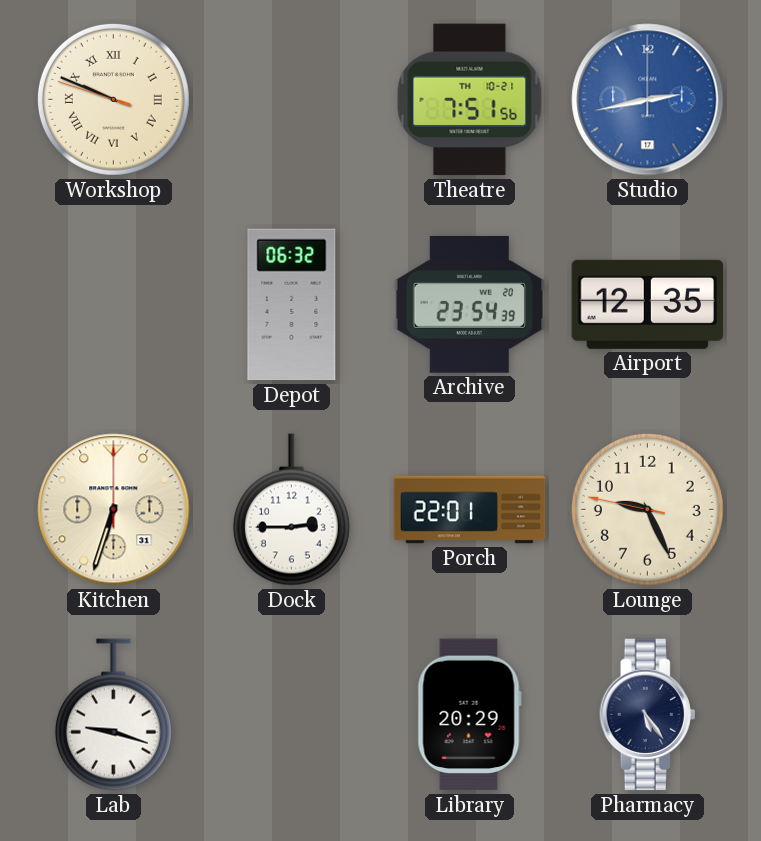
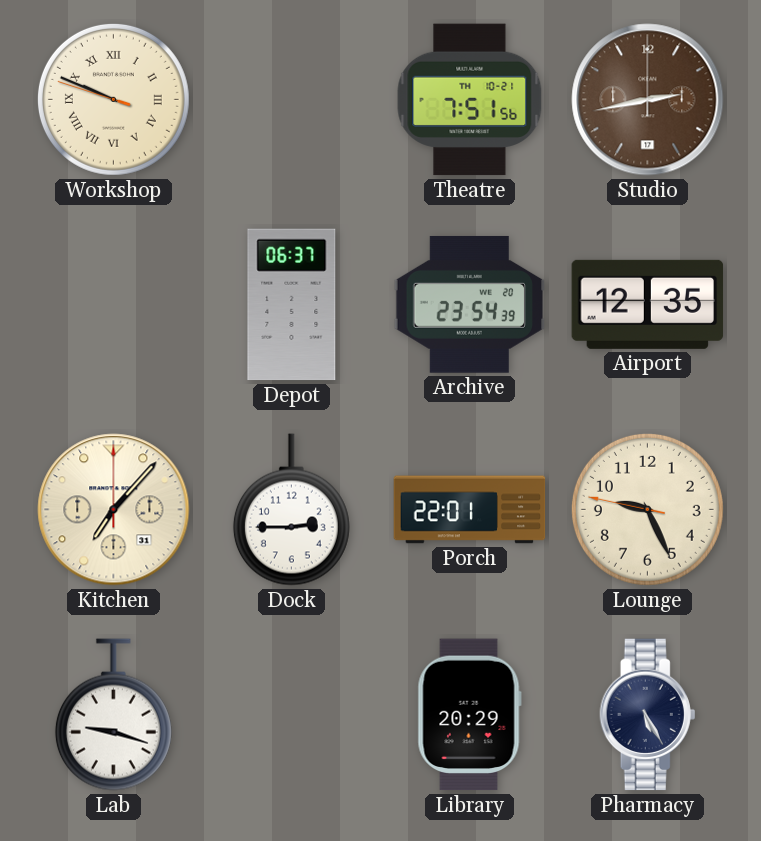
Studio dial: blue -> brown
Depot: 06:32 -> 06:37
Kitchen: 6:33 -> 7:07
Pharmacy: 5:24 -> 5:25
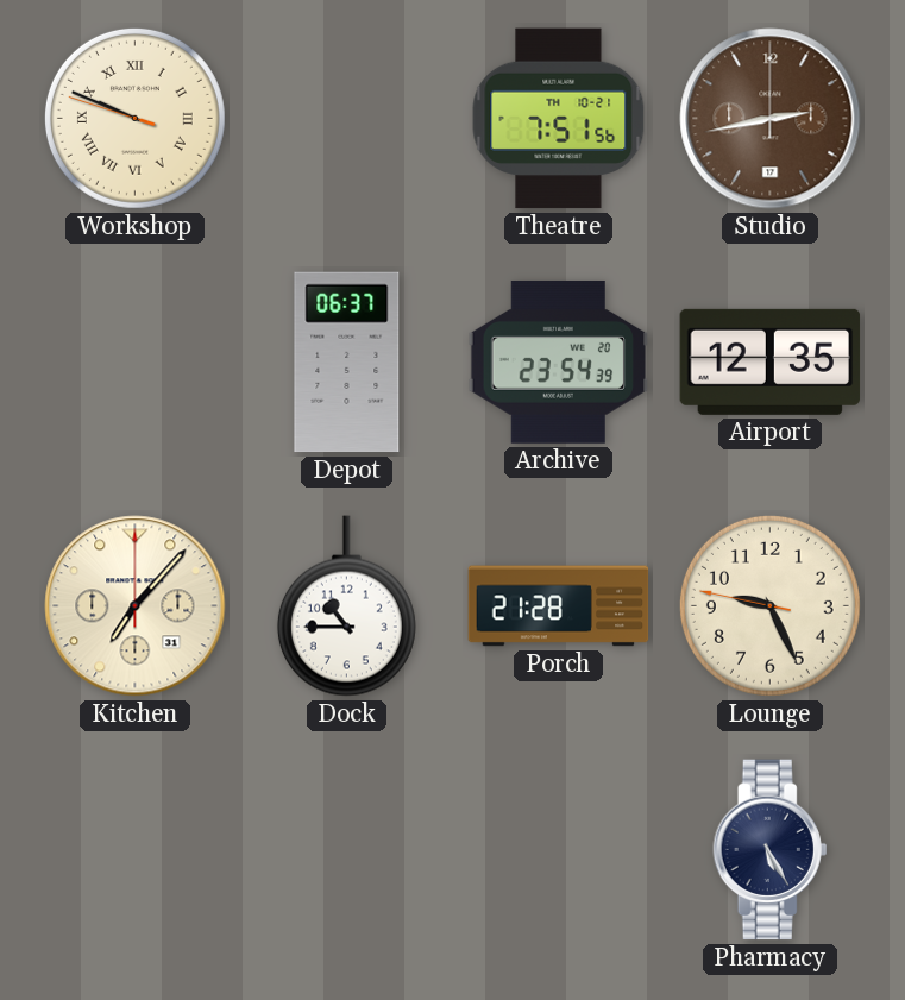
Dock: 2:45 -> 10:45
Porch: 22:01 -> 21:28
Lab: 9:18 -> none
Library: 20:29 -> none
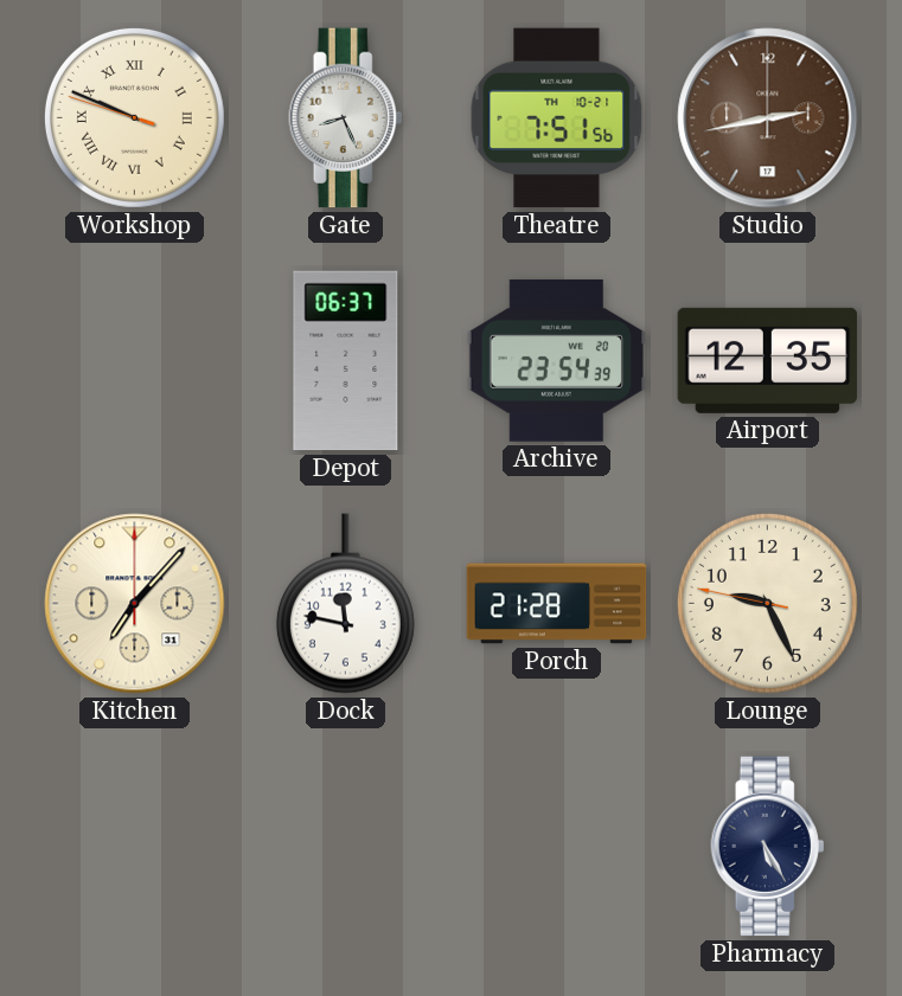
Gate: none -> 8:26
Dock: 10:45 -> 11:47
